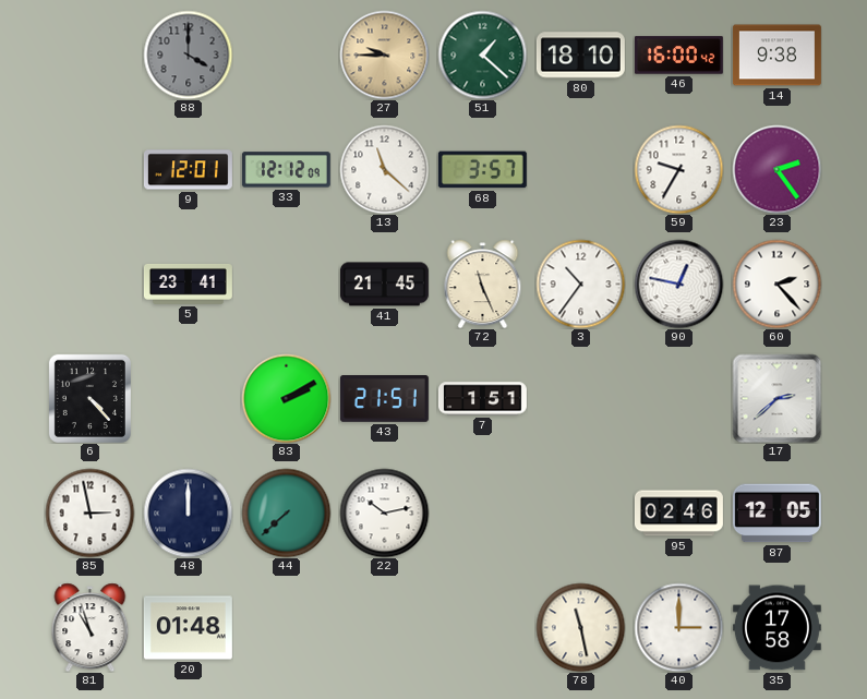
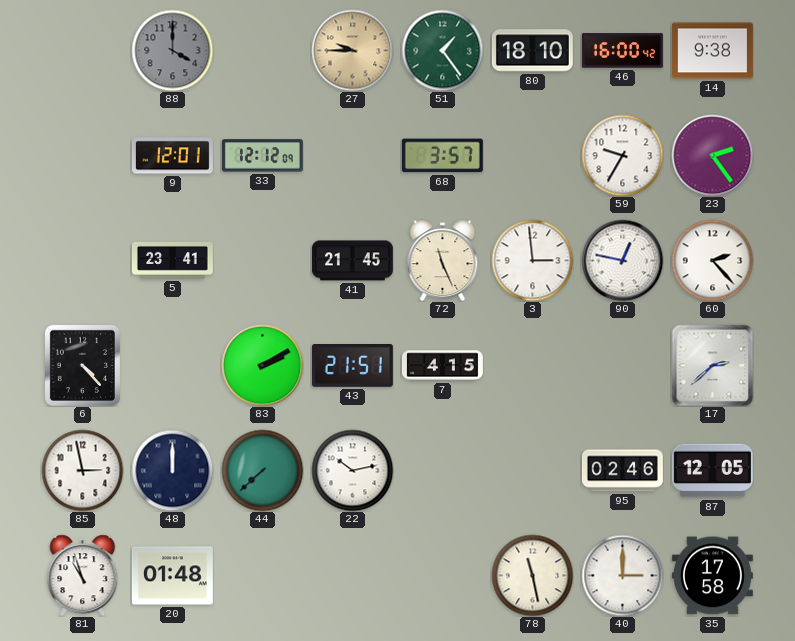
51: 1:22 -> 1:24
13: 11:22 -> none
3: 10:36 -> 2:59
7: 1:51 -> 4:15
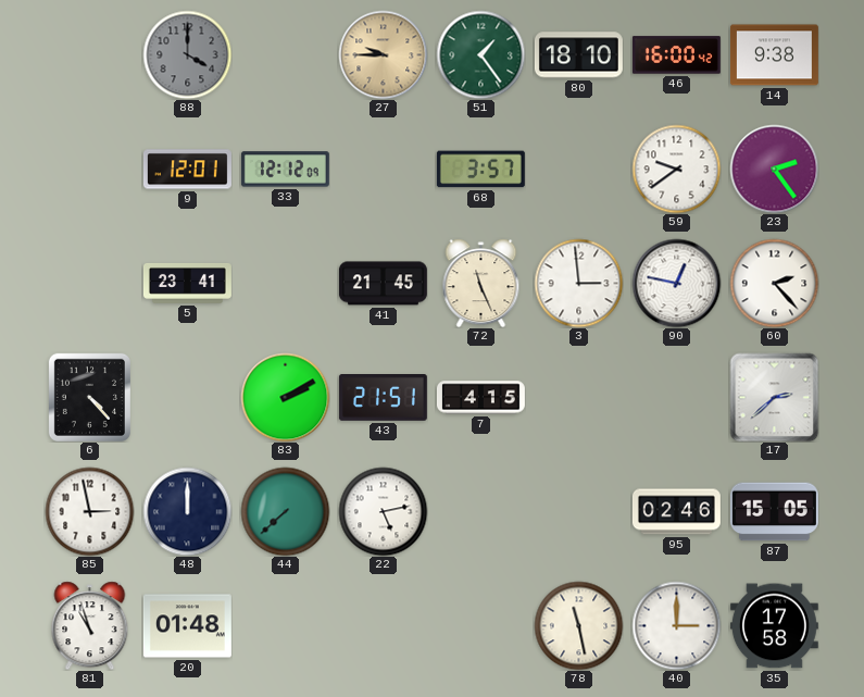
59: 9:35 -> 9:39
22: 10:13 -> 5:13
87: 12:05 -> 15:05
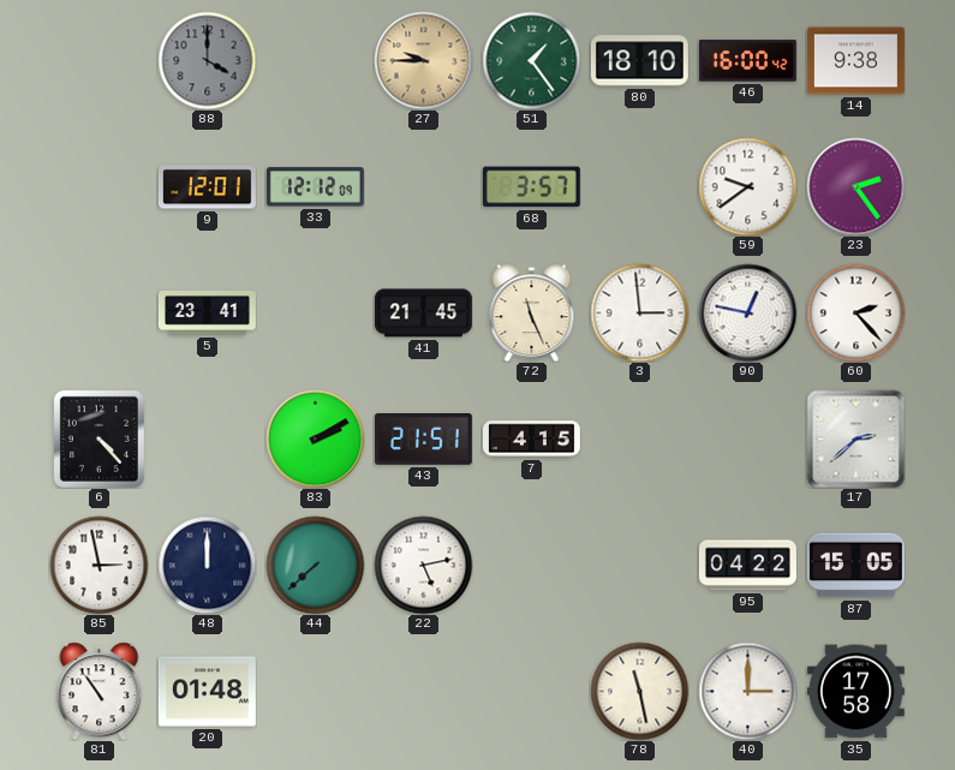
95: 02:46 -> 04:22
81: 10:57 -> 10:54
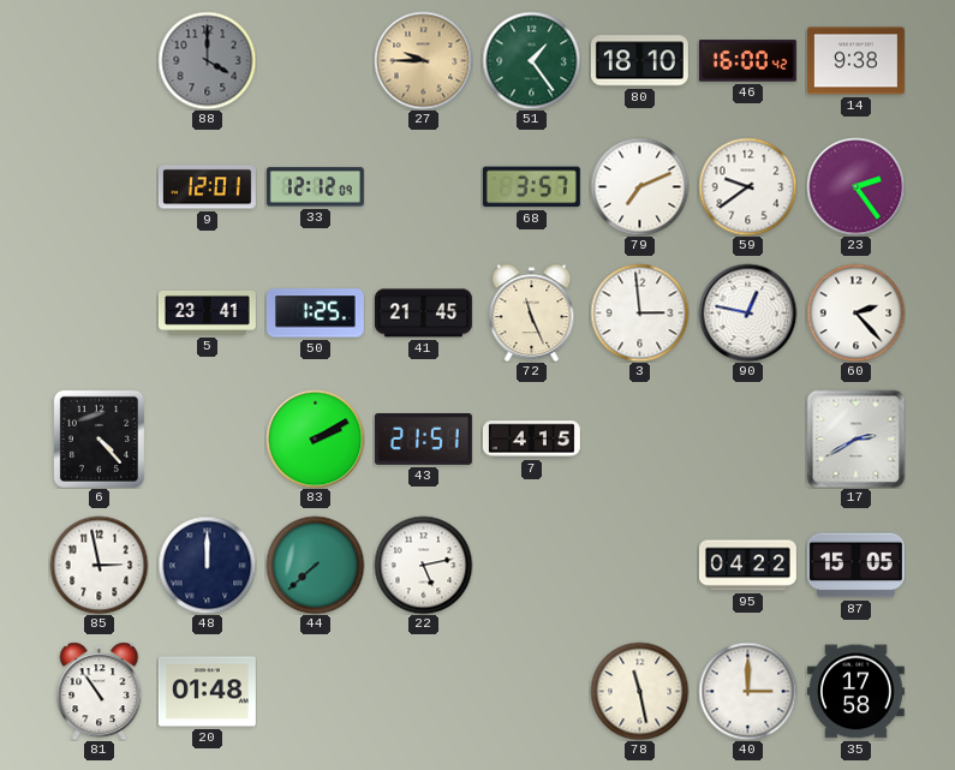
79: none -> 7:11
50: none -> 1:25
17: 2:38 -> 2:40
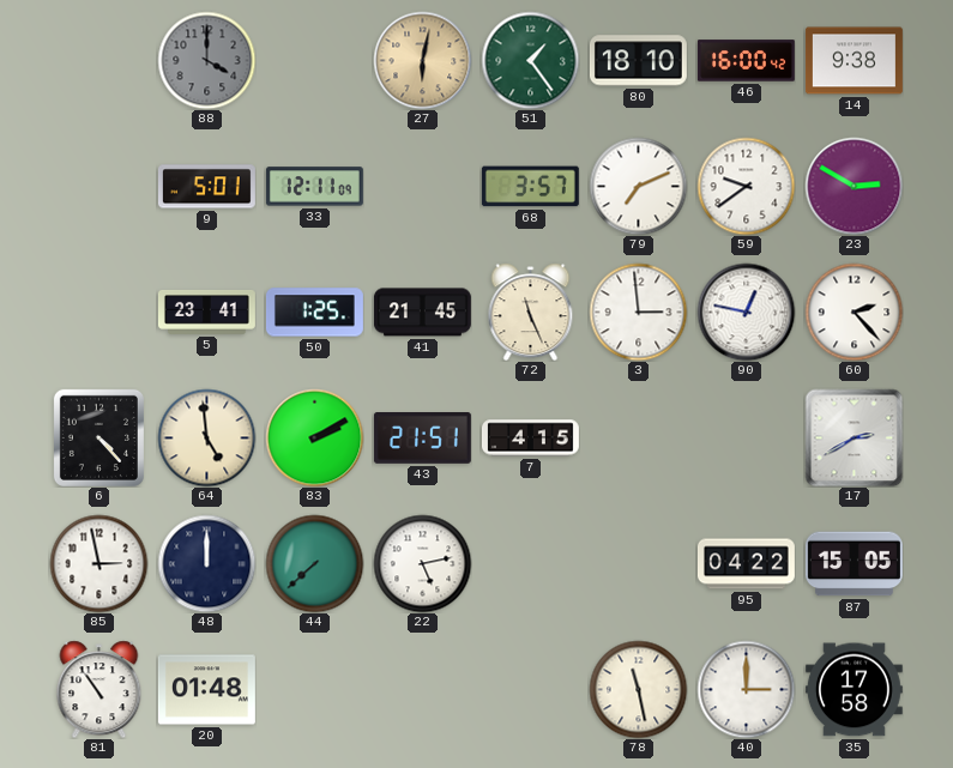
27: 9:45 -> 6:02
9: 12:01 -> 5:01
33: 12:12 -> 12:11
23: 2:24 -> 2:50
64: none -> 4:59
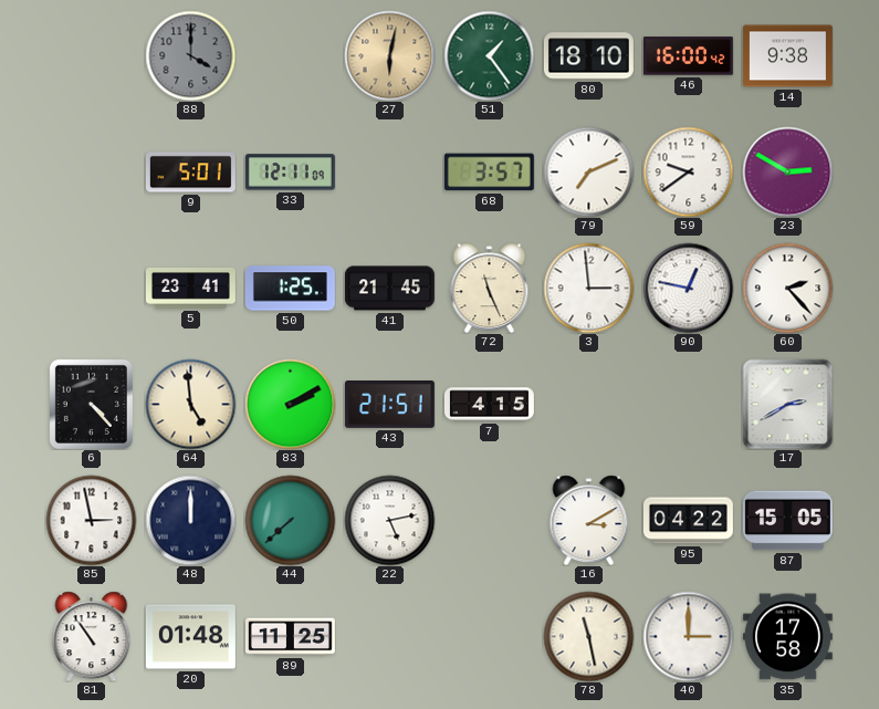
16: none -> 3:10
89: none -> 11:25
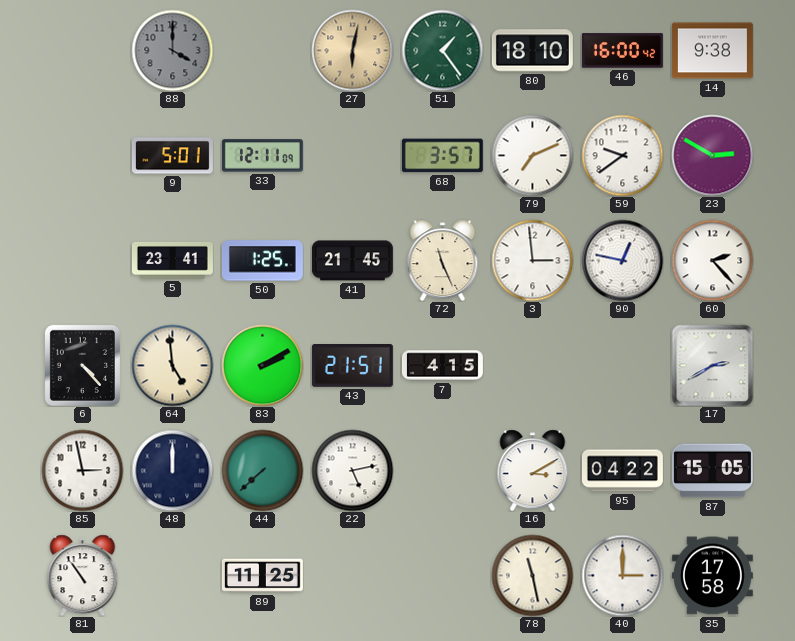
20: 01:48 -> none
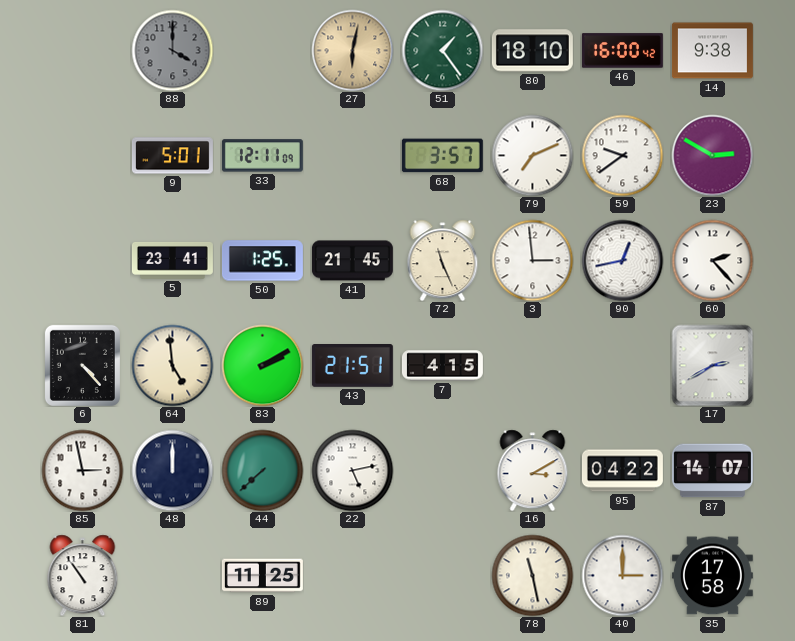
90: 12:47 -> 12:43
87: 15:05 -> 14:07
